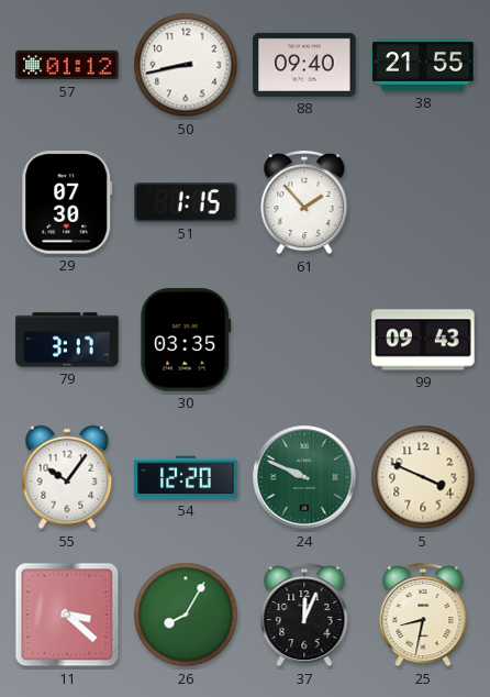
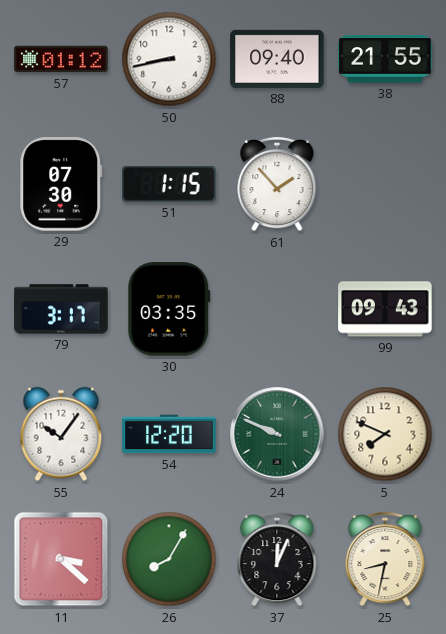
5: 3:49 -> 7:49
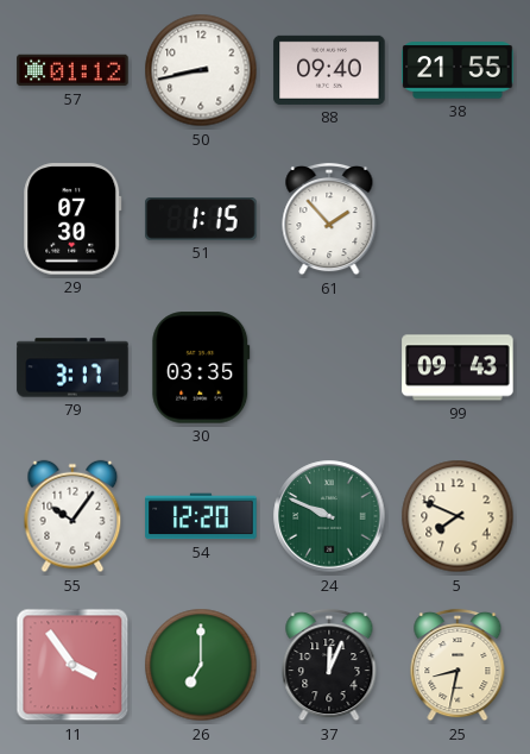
11: 3:22 -> 3:54
26: 8:05 -> 7:00
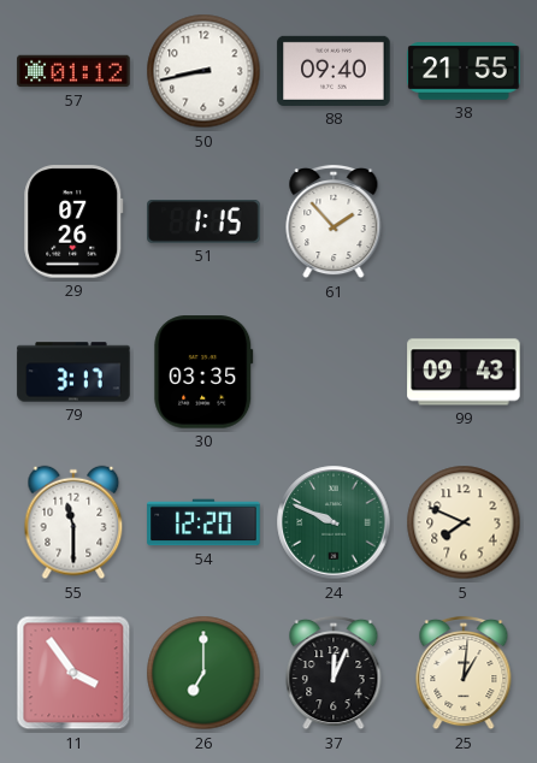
29: 07:30 -> 07:26
55: 10:06 -> 11:30
25: 8:32 -> 1:01
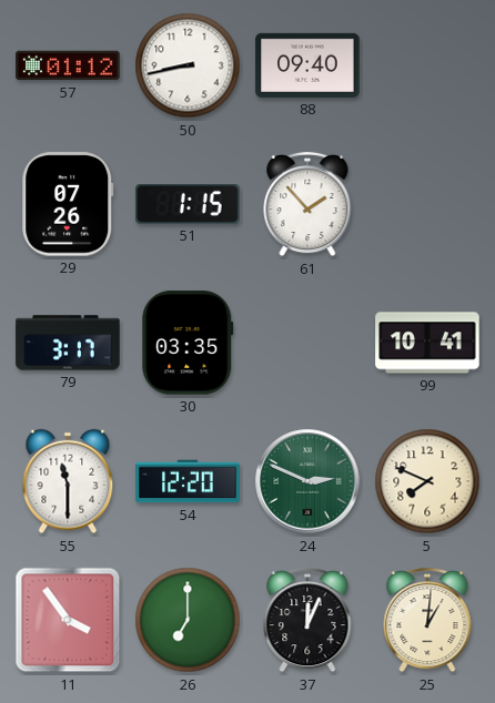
38: 21:55 -> none
99: 09:43 -> 10:41
24: 9:49 -> 2:49
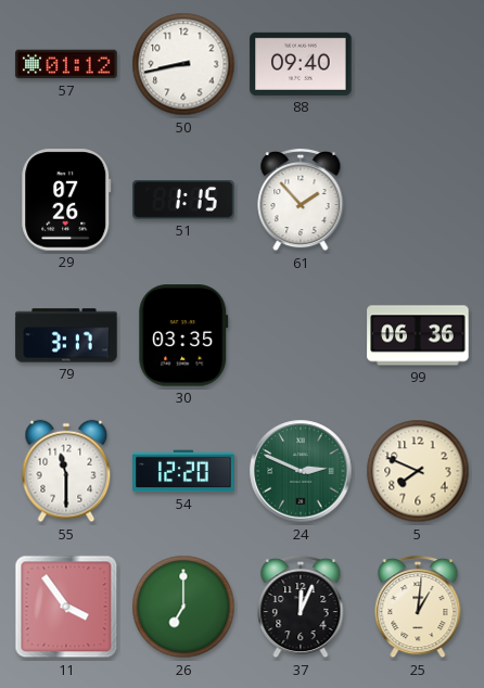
99: 10:41 -> 06:36
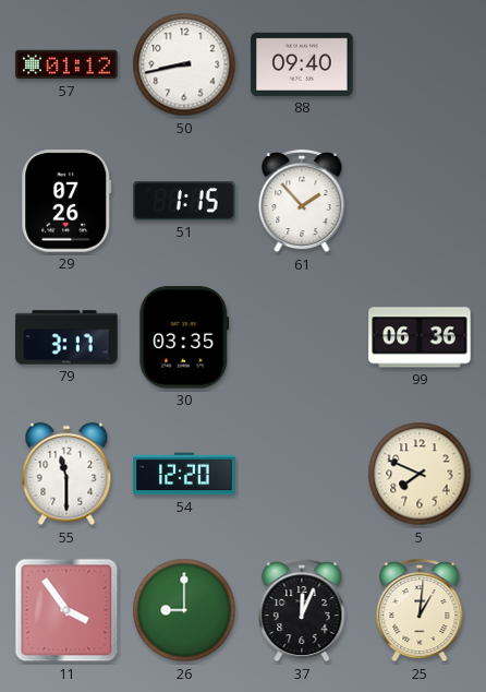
24: 2:49 -> none
26: 7:00 -> 9:00
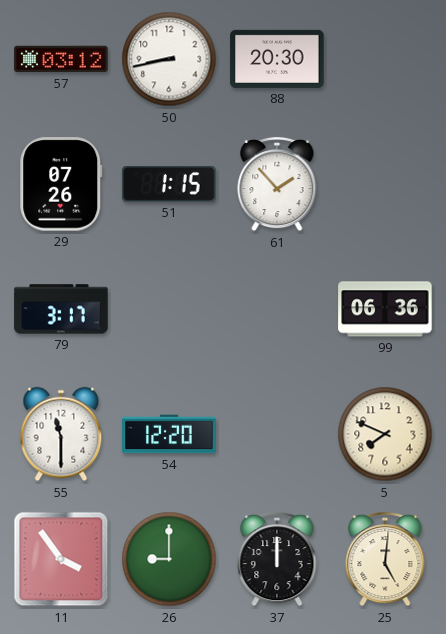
57: 01:12 -> 03:12
88: 09:40 -> 20:30
30: 03:35 -> none
37: 12:04 -> 12:00
25: 1:01 -> 5:01
